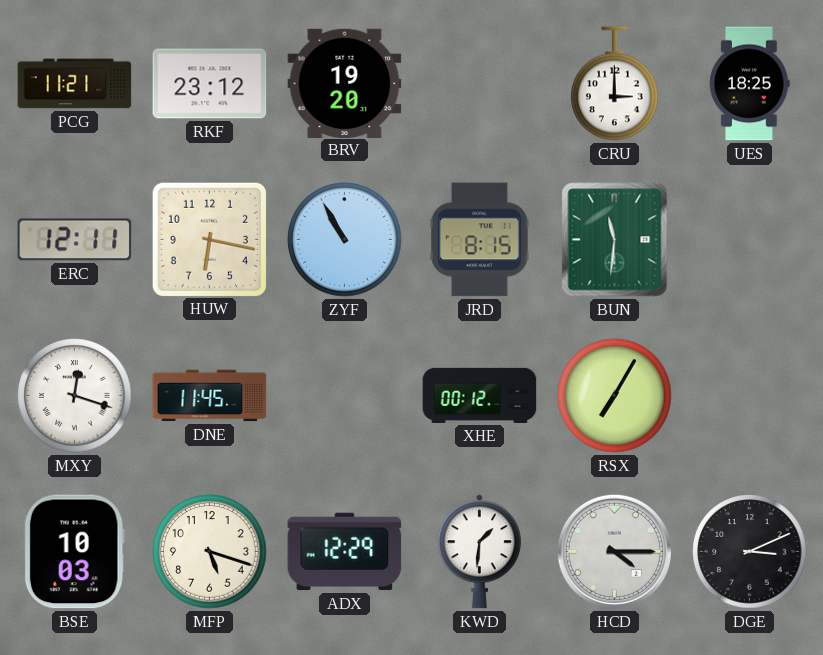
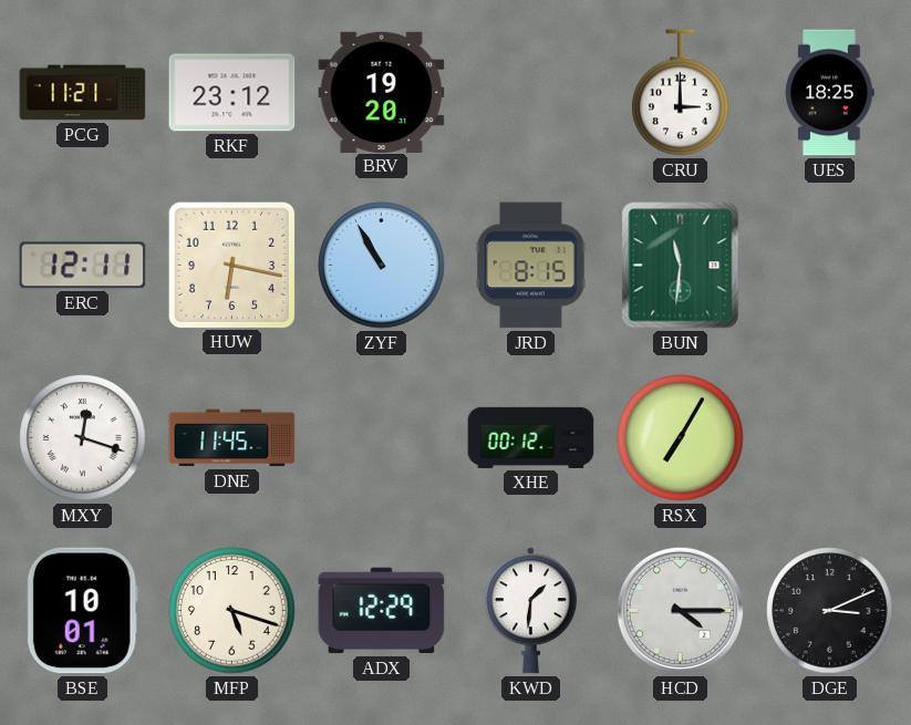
BSE: 10:03 -> 10:01
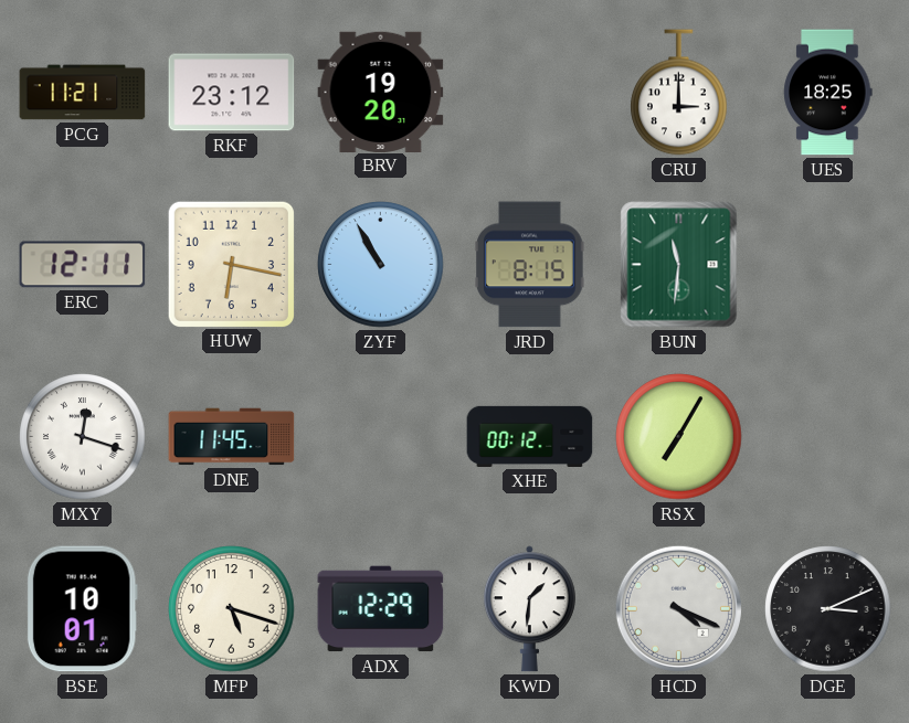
HCD: 4:15 -> 4:19
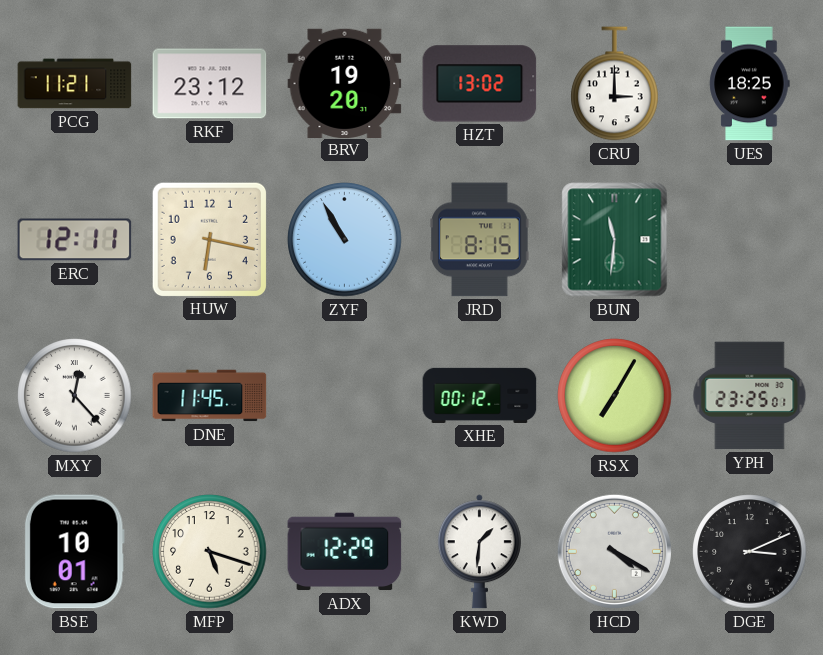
HZT: none -> 13:02
MXY: 12:18 -> 12:23
YPH: none -> 23:25
HCD: 4:19 -> 4:20
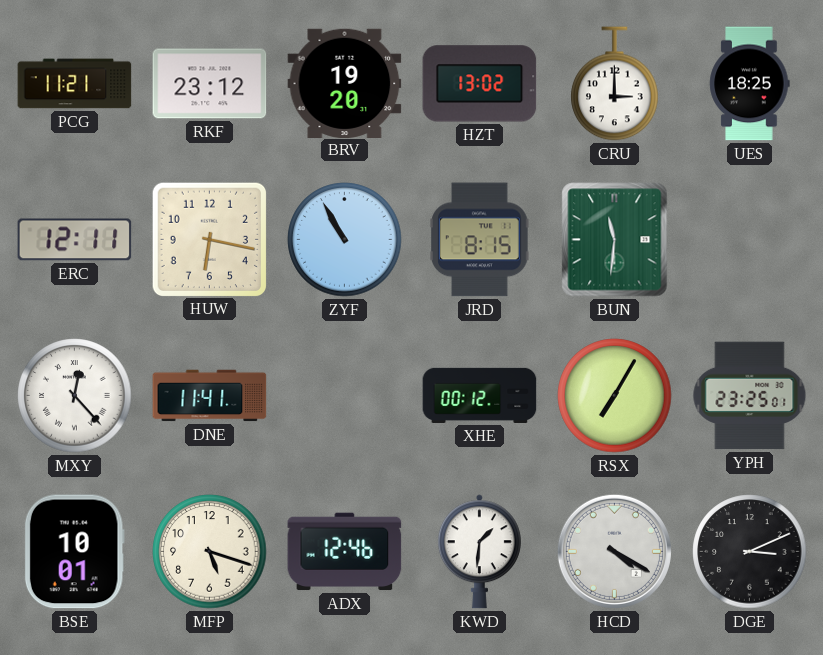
DNE: 11:45 -> 11:41
ADX: 12:29 -> 12:46
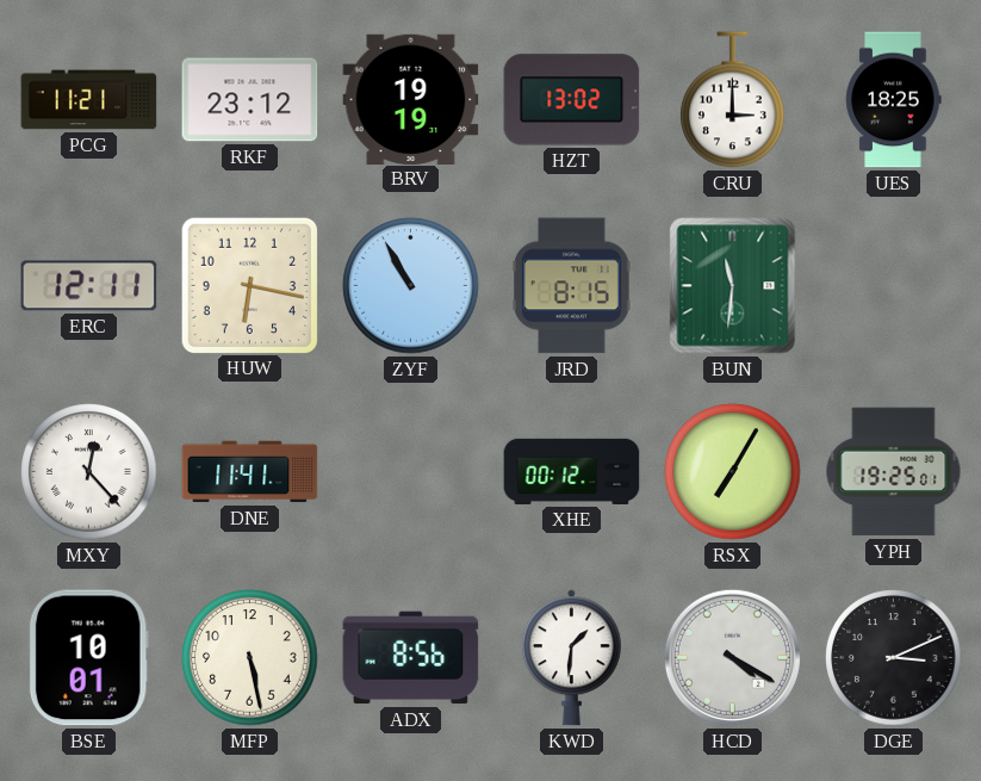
BRV: 19:20 -> 19:19
YPH: 23:25 -> 19:25
MFP: 5:18 -> 5:28
ADX: 12:46 -> 8:56
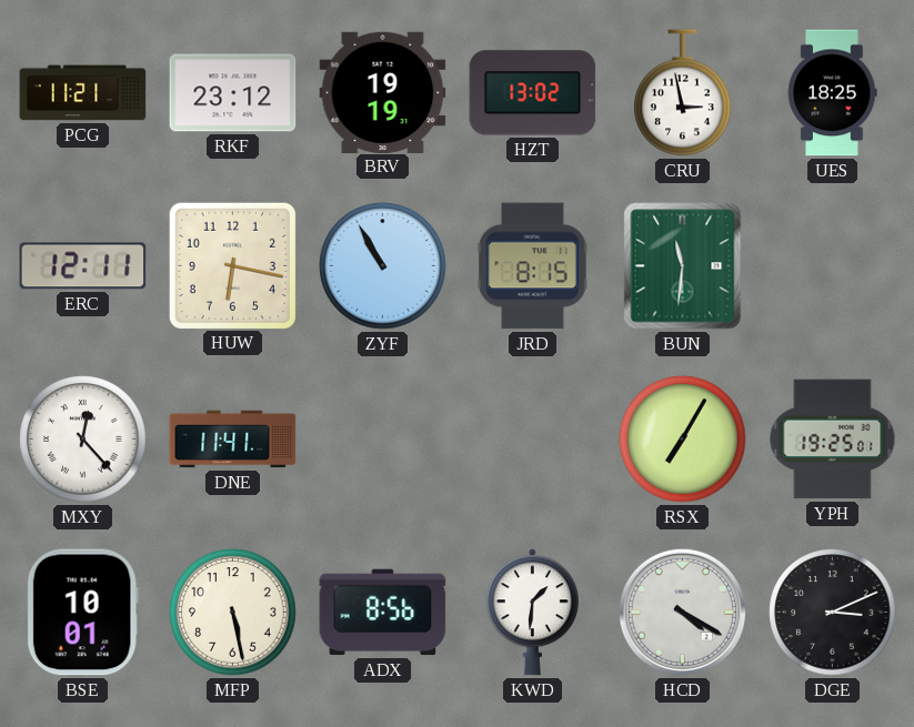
CRU: 3:00 -> 2:58
XHE: 00:12 -> none
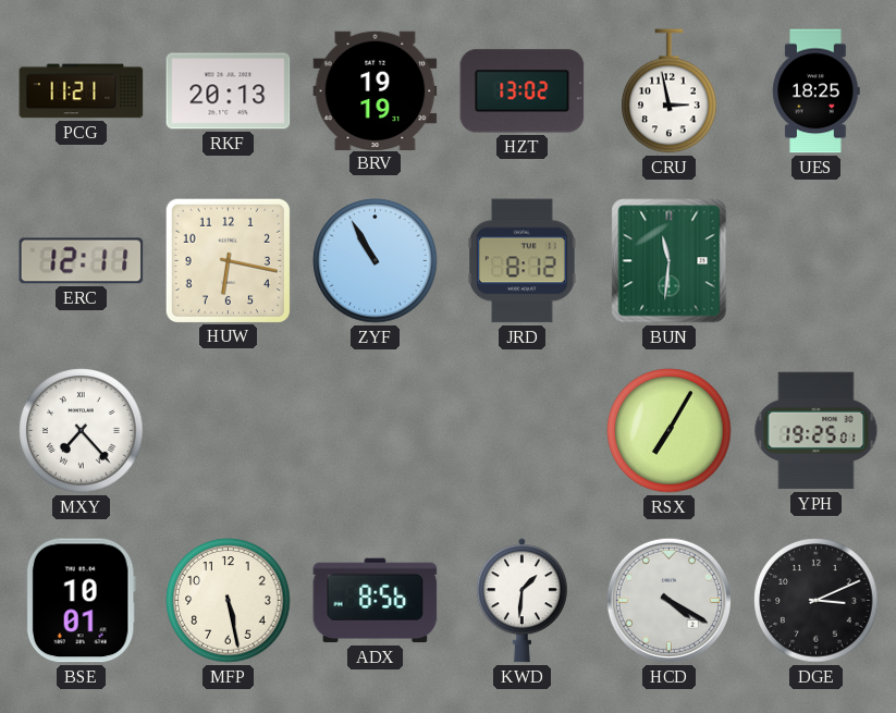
RKF: 23:12 -> 20:13
JRD: 8:15 -> 8:12
MXY: 12:23 -> 7:23
DNE: 11:41 -> none
